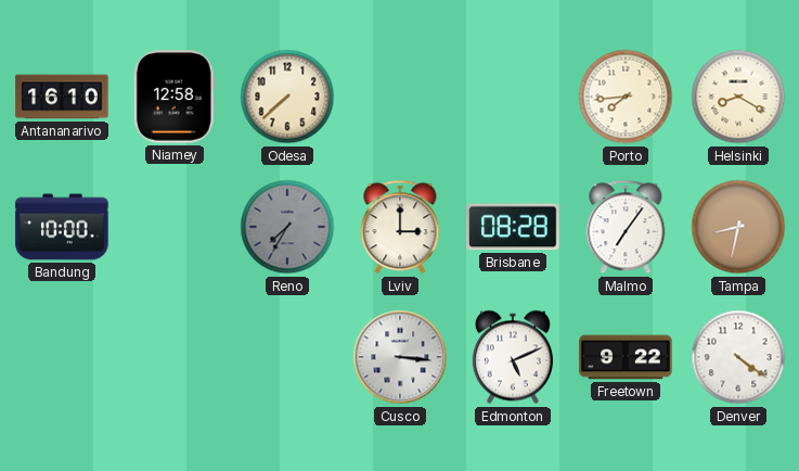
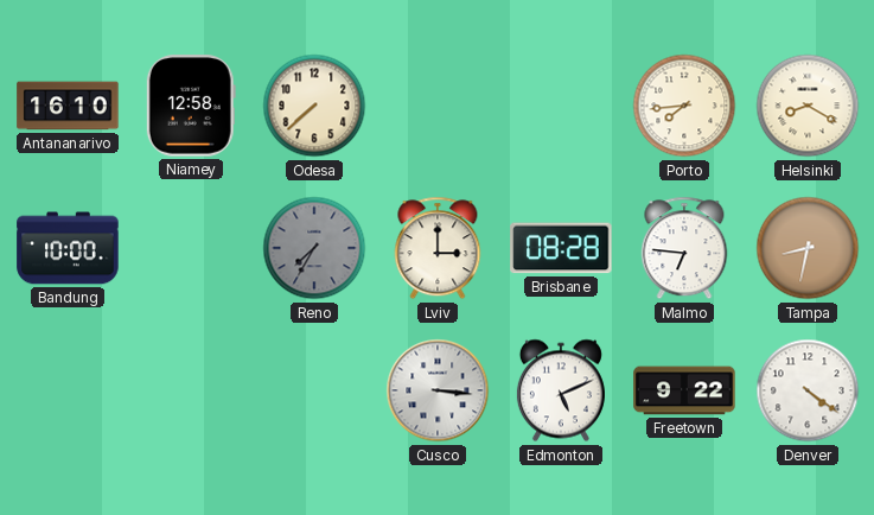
Malmo: 7:06 -> 6:46
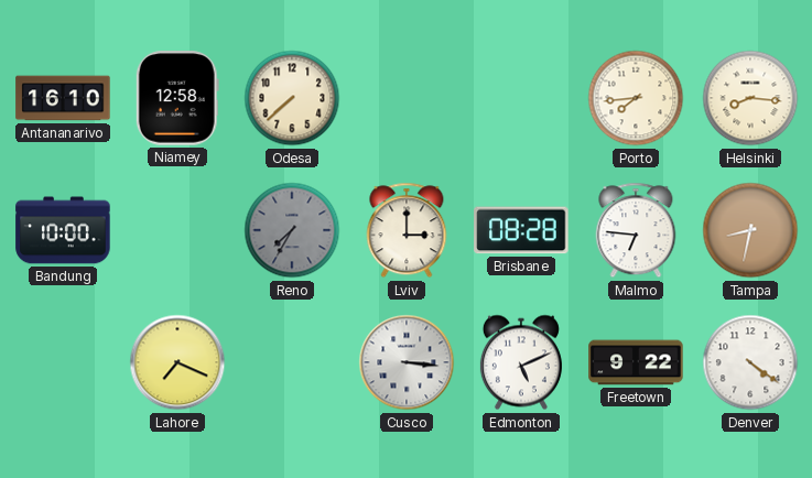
Helsinki: 8:20 -> 8:16
Lahore: none -> 7:19
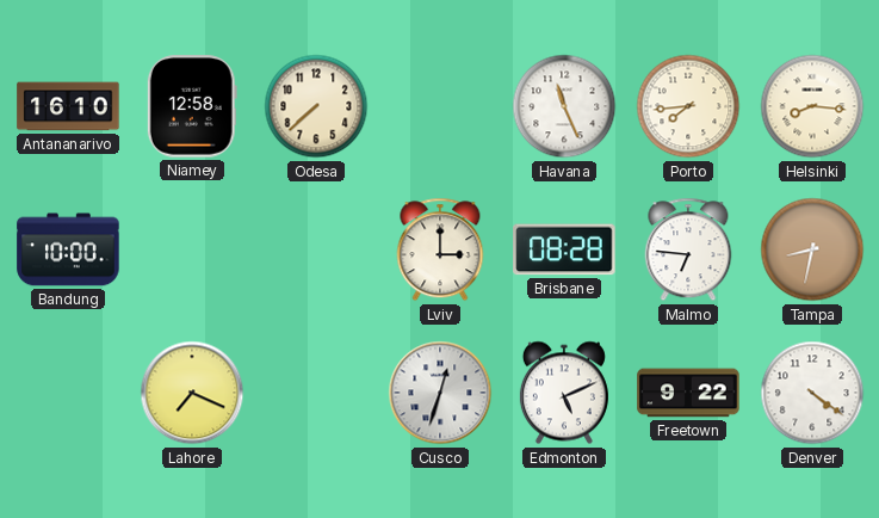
Havana: none -> 11:26
Reno: 7:35 -> none
Cusco: 3:16 -> 12:33
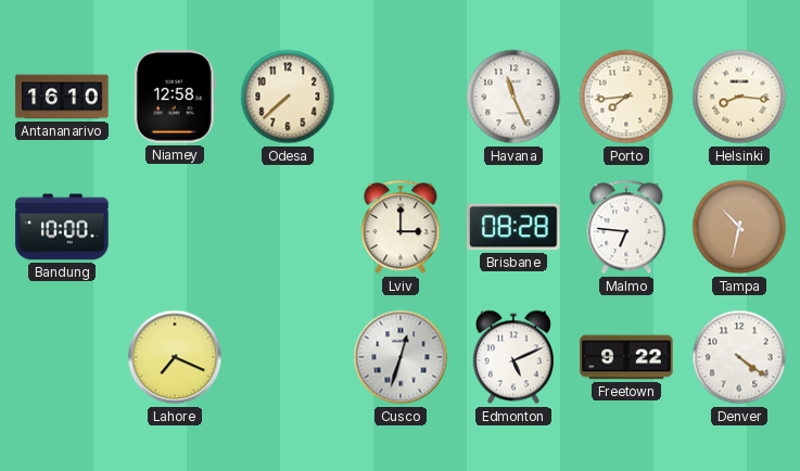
Tampa: 8:32 -> 10:32
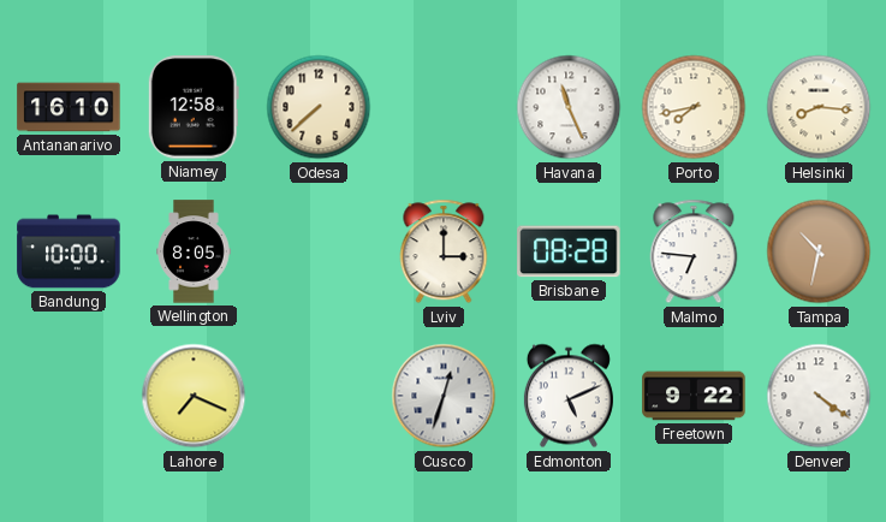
Porto: 7:44 -> 7:43
Wellington: none -> 8:05
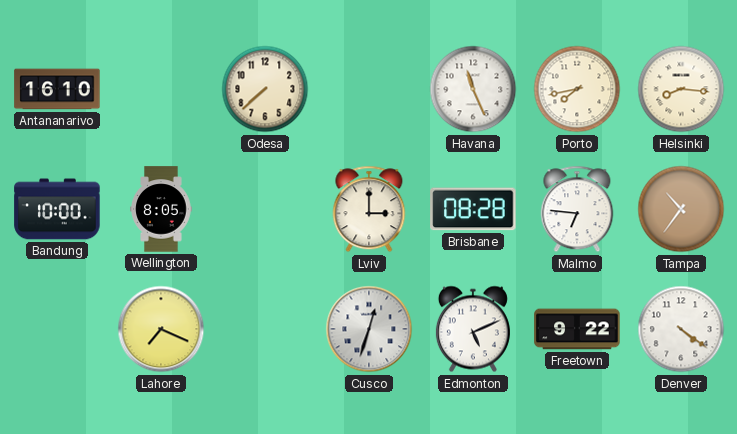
Niamey: 12:58 -> none
Tampa: 10:32 -> 10:36
